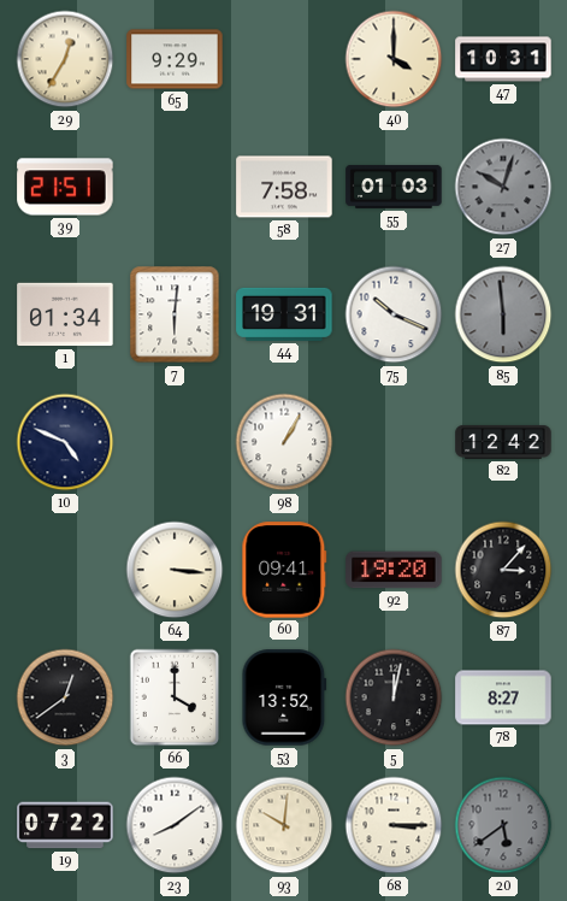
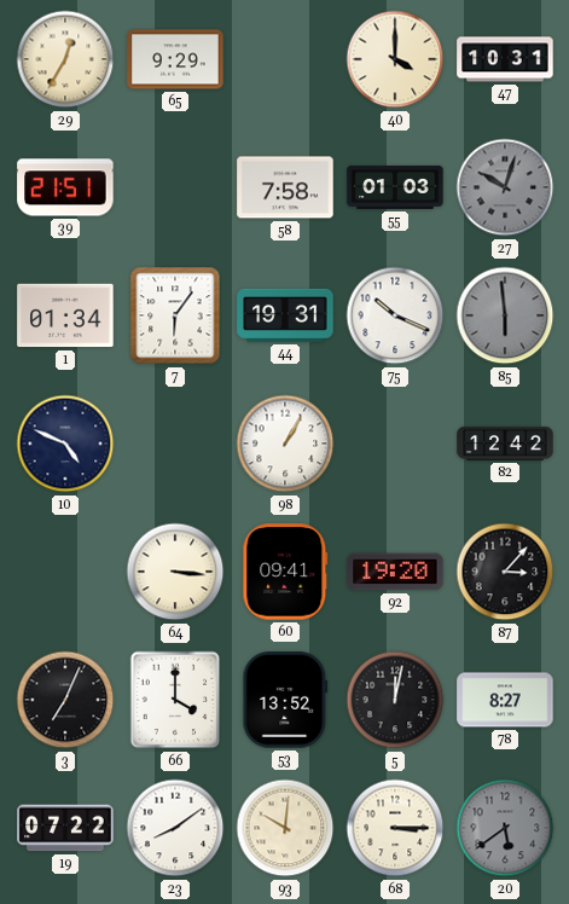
7: 6:01 -> 6:06
3: 12:39 -> 7:04
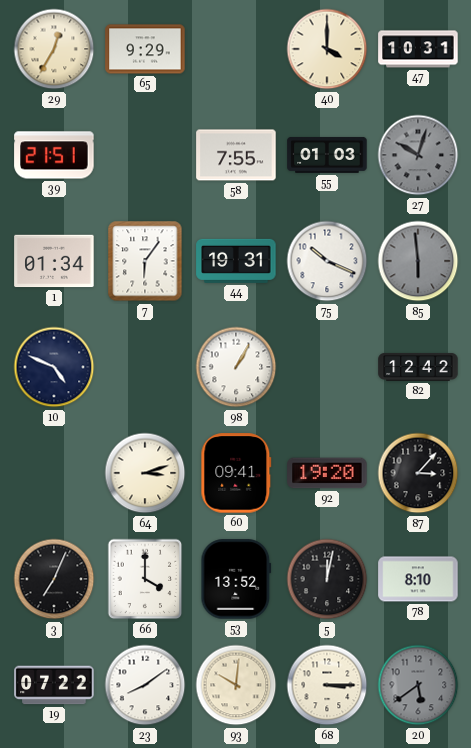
58: 7:58 -> 7:55
64: 3:16 -> 3:12
78: 8:27 -> 8:10
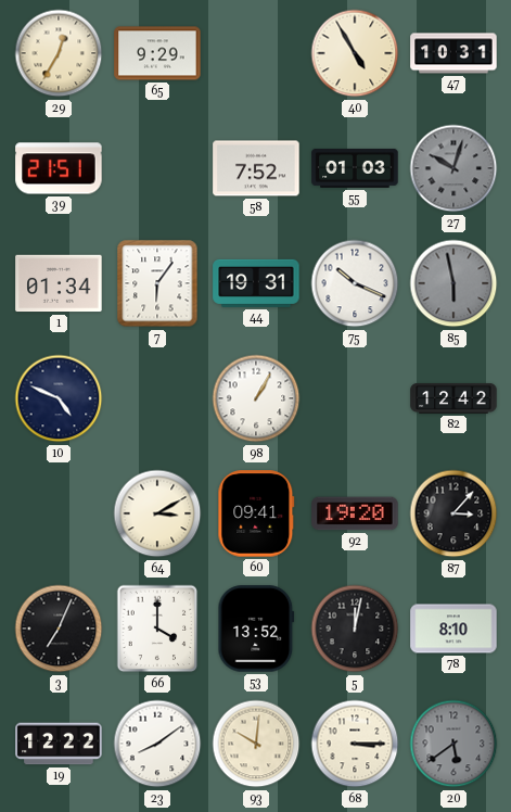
40: 4:00 -> 4:55
58: 7:55 -> 7:52
85: 5:59 -> 5:58
64: 3:12 -> 3:10
19: 07:22 -> 12:22
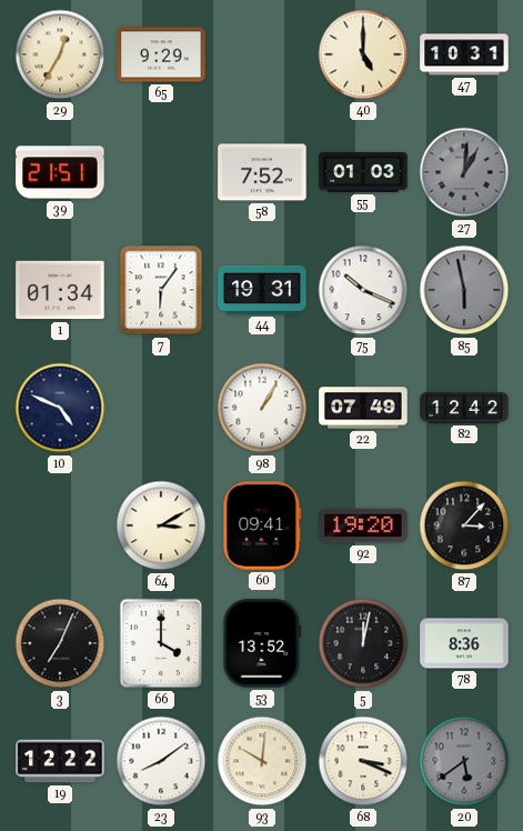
40: 4:55 -> 5:00
27: 10:03 -> 1:01
22: none -> 07:49
78: 8:10 -> 8:36
68: 3:15 -> 3:19
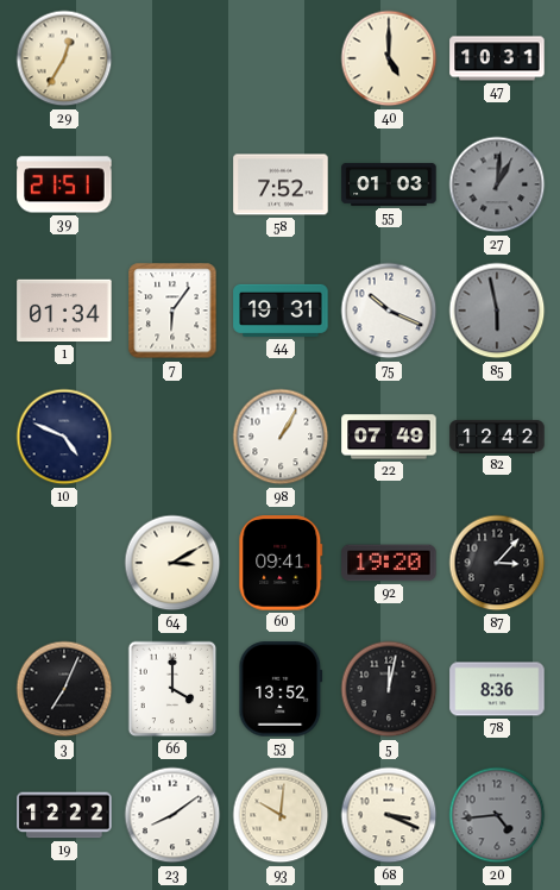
65: 9:29 -> none
20: 5:39 -> 4:44
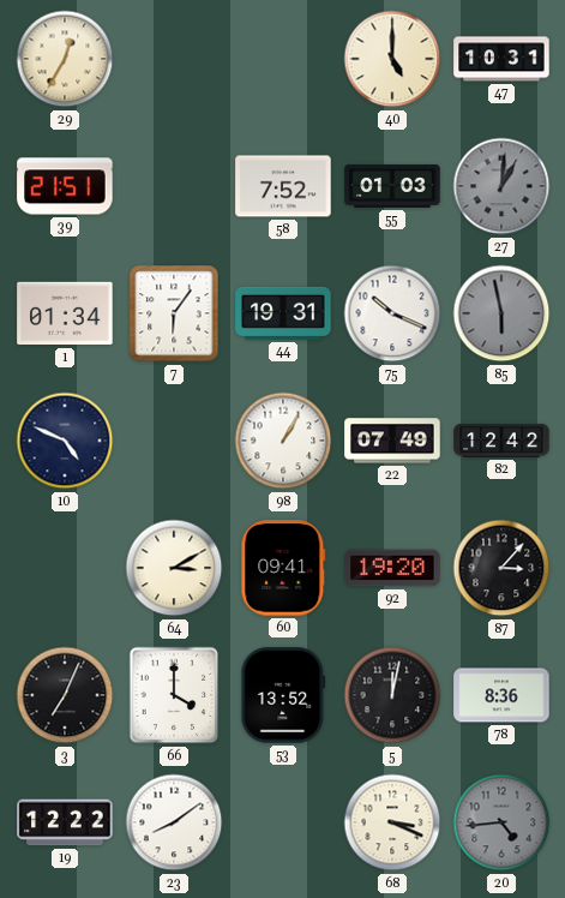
93: 10:01 -> none
